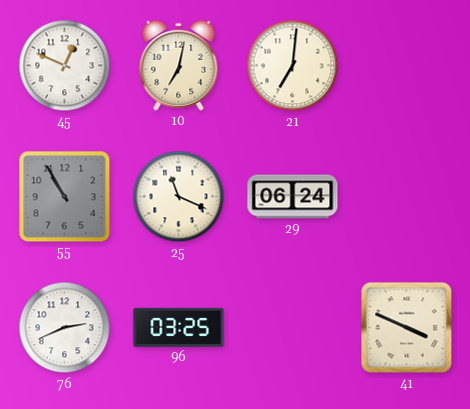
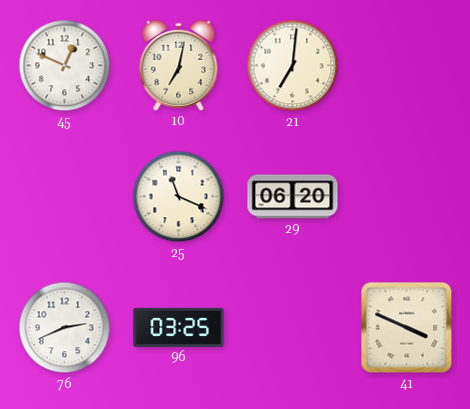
55: 10:55 -> none
29: 06:24 -> 06:20
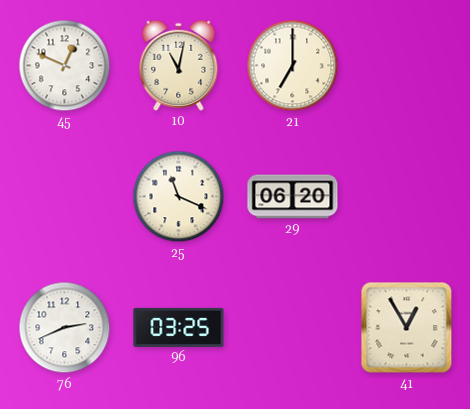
10: 7:02 -> 11:02
21: 7:01 -> 7:00
41: 3:49 -> 12:55
